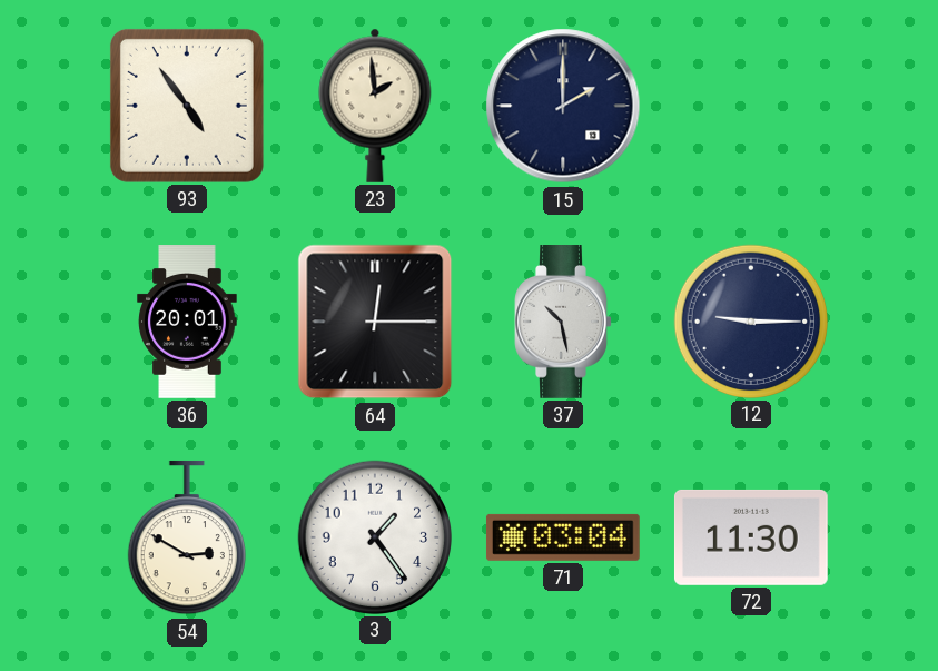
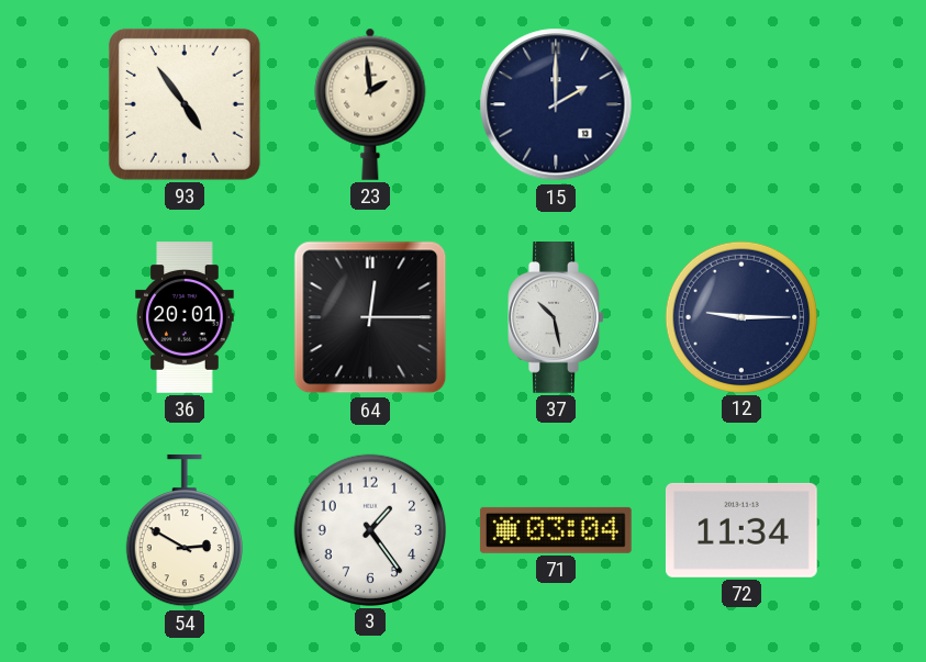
72: 11:30 -> 11:34
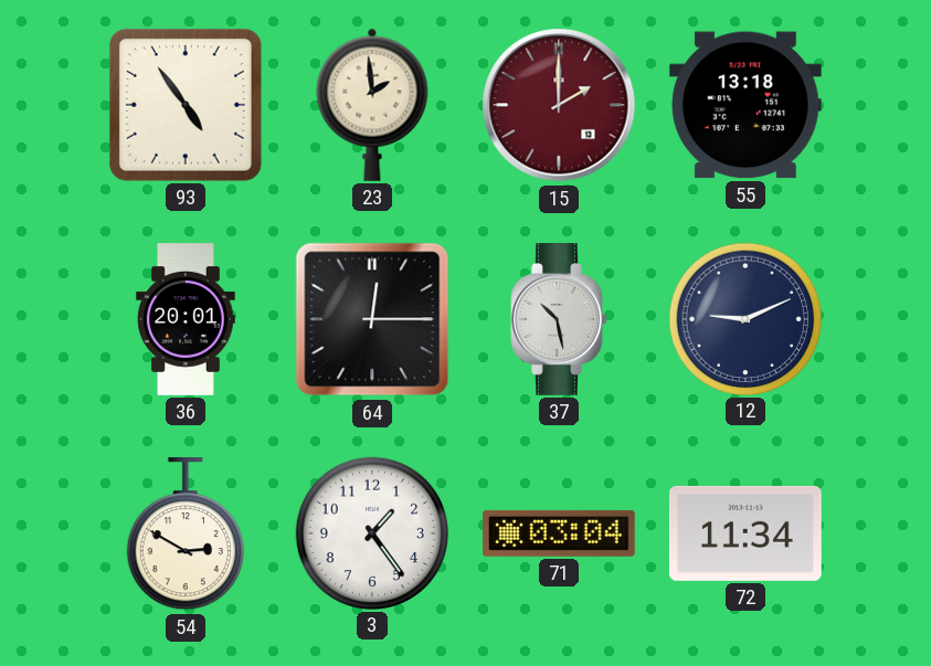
15 dial: navy -> burgundy
55: none -> 13:18
12: 9:15 -> 9:11
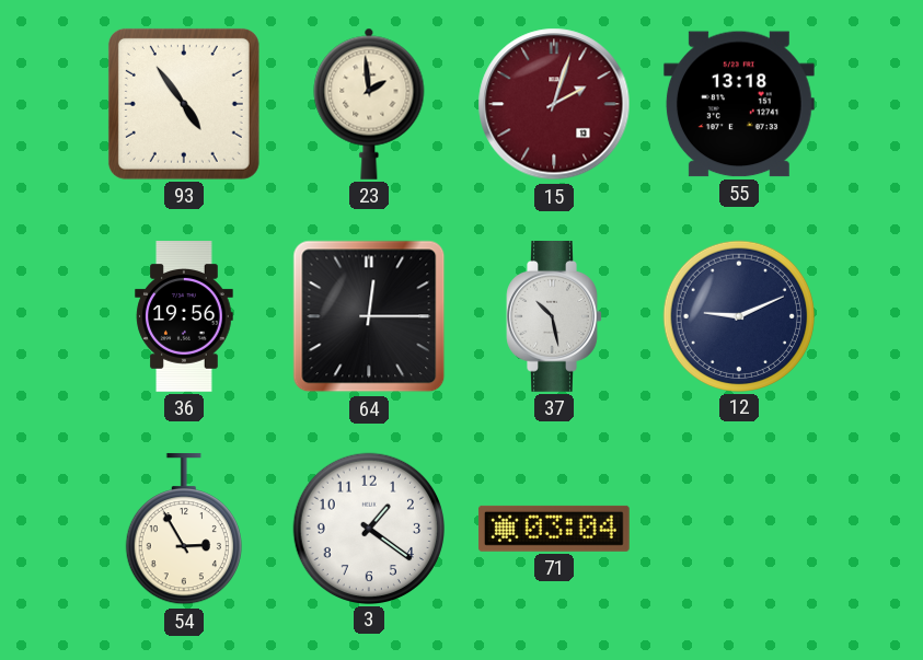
15: 2:00 -> 2:03
36: 20:01 -> 19:56
54: 2:50 -> 2:55
3: 1:24 -> 1:21
72: 11:34 -> none
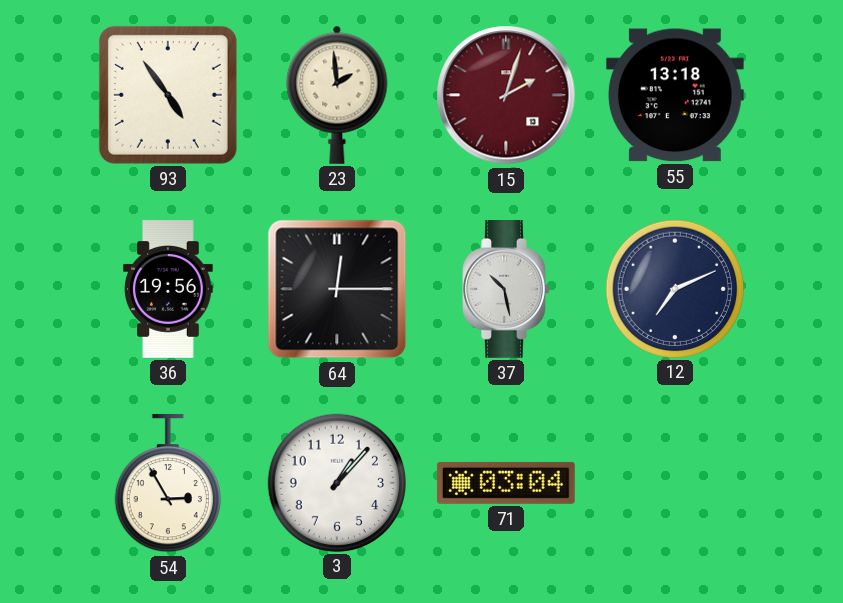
12: 9:11 -> 7:11
3: 1:21 -> 1:07
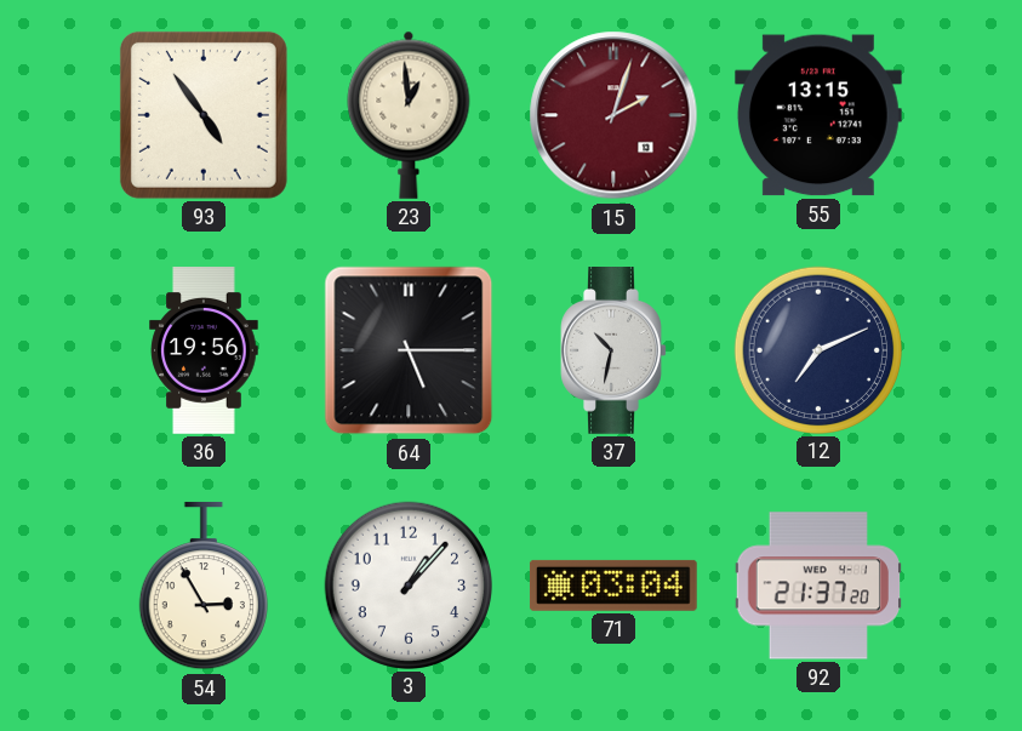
23: 1:59 -> 12:59
55: 13:18 -> 13:15
64: 12:15 -> 5:15
37: 10:28 -> 10:32
92: none -> 21:37
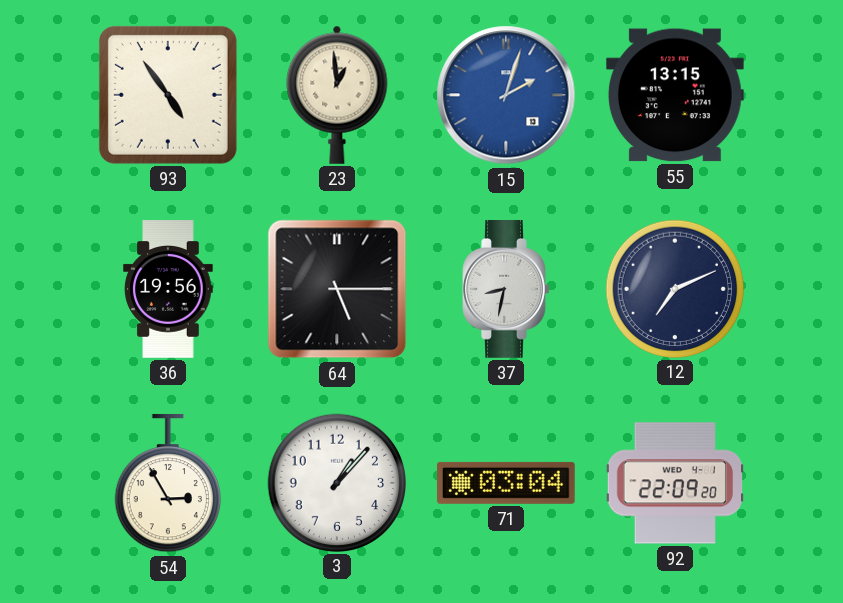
15 dial: burgundy -> blue
37: 10:32 -> 8:32
92: 21:37 -> 22:09
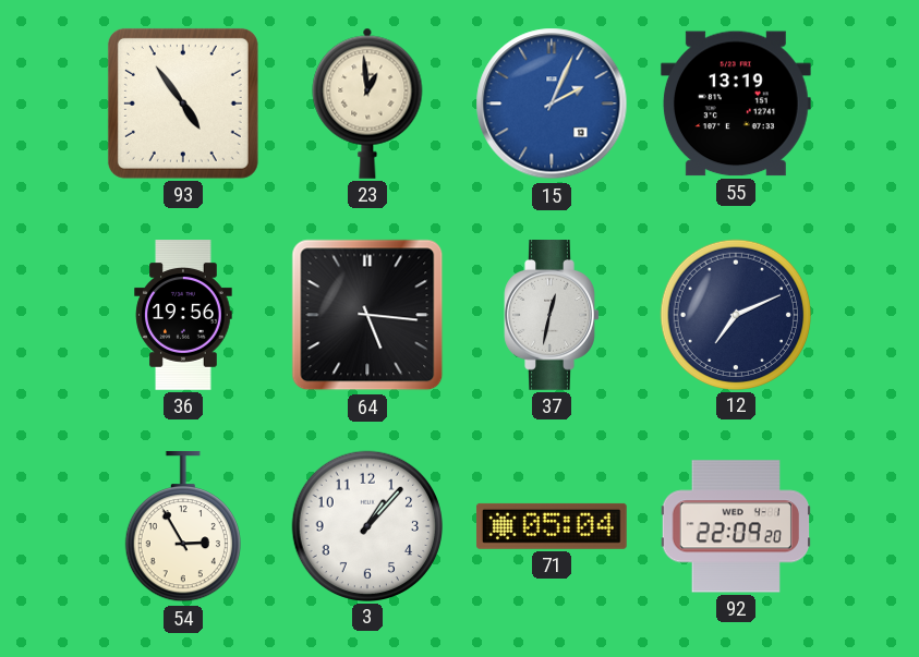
15: 2:03 -> 2:04
55: 13:15 -> 13:19
64: 5:15 -> 5:16
37: 8:32 -> 12:32
71: 03:04 -> 05:04
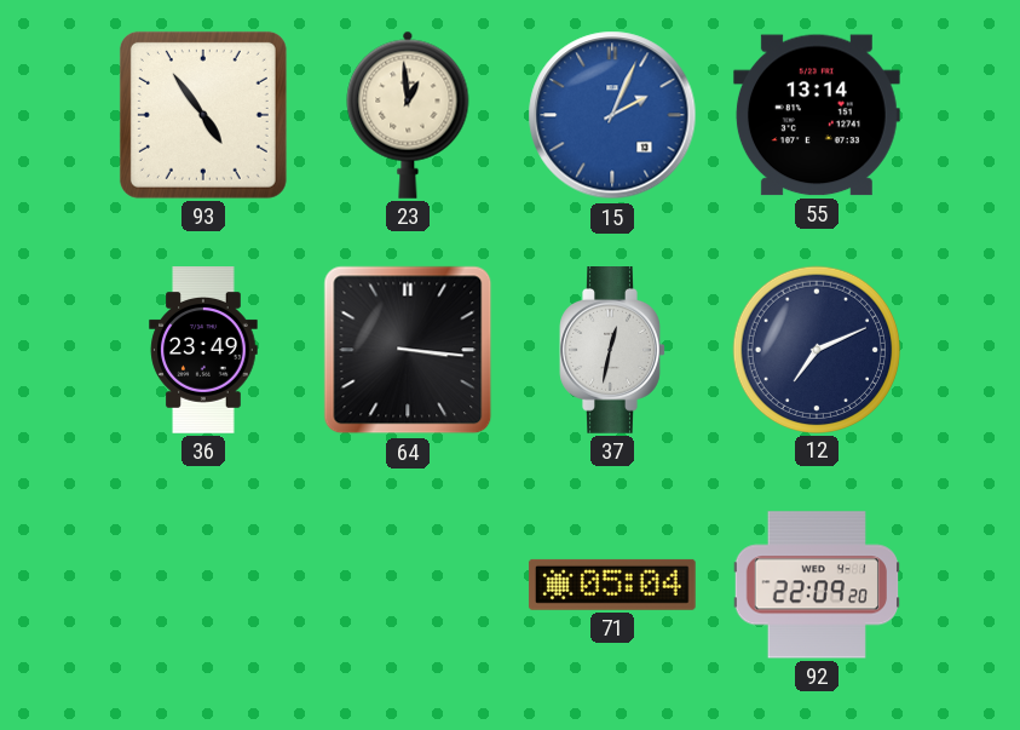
55: 13:19 -> 13:14
36: 19:56 -> 23:49
64: 5:16 -> 3:16
54: 2:55 -> none
3: 1:07 -> none
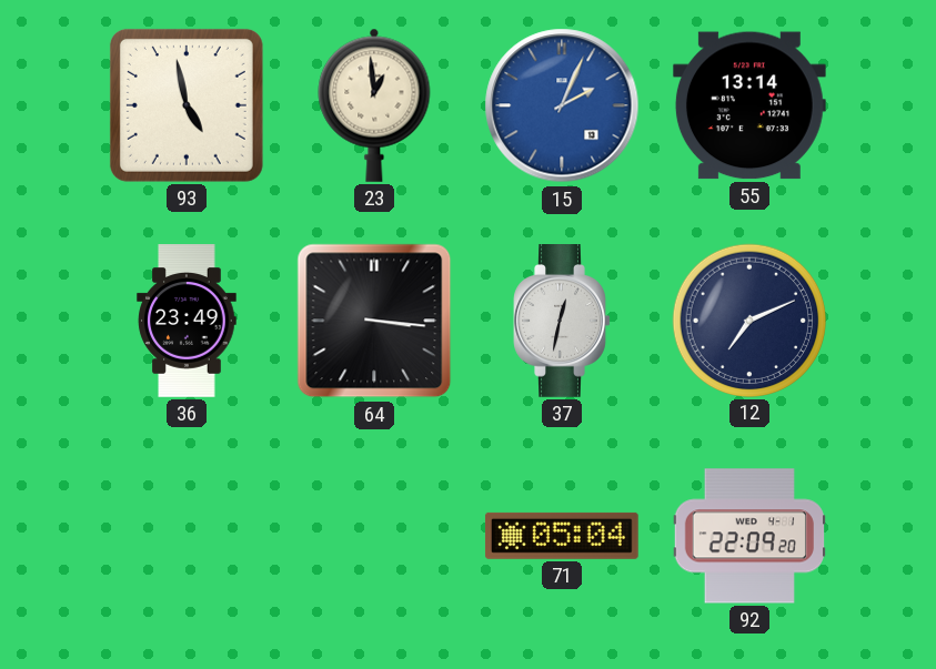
93: 4:54 -> 4:58
